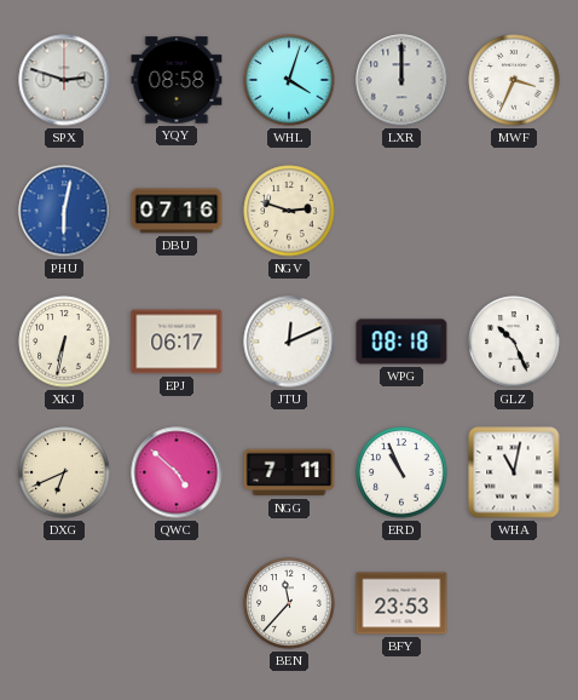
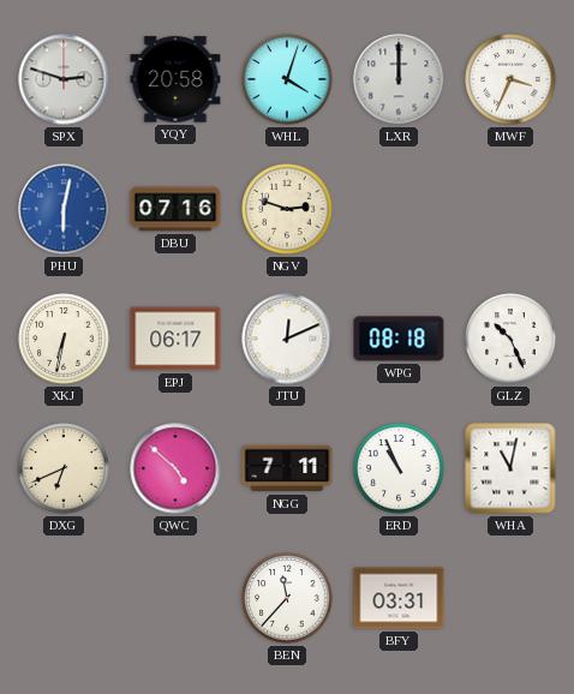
YQY: 08:58 -> 20:58
BFY: 23:53 -> 03:31
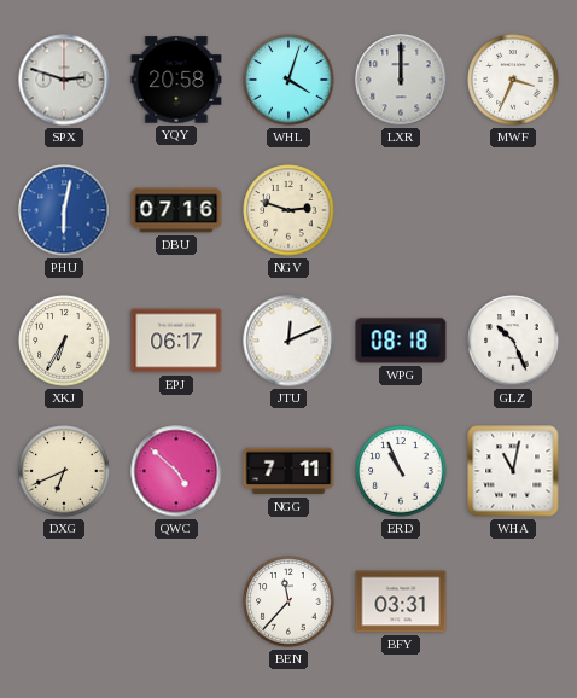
XKJ: 6:32 -> 6:35
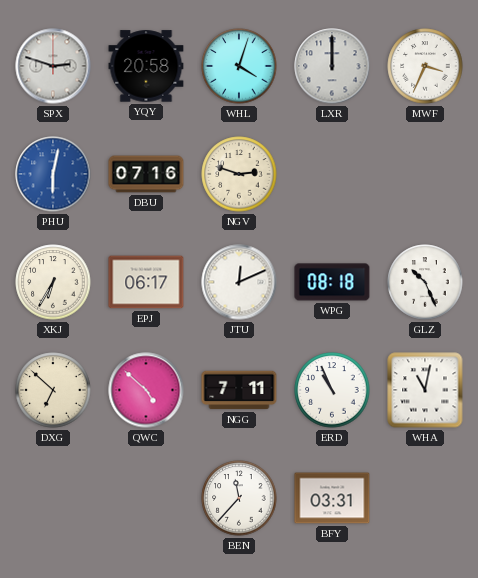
DXG: 6:41 -> 6:52
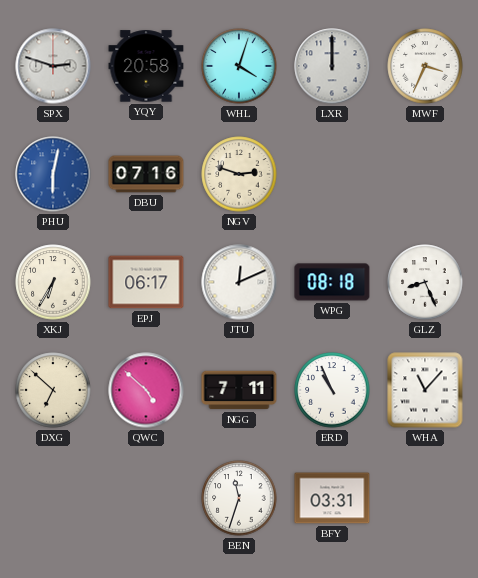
GLZ: 10:26 -> 8:26
WHA: 11:02 -> 11:07
BEN: 11:37 -> 11:33
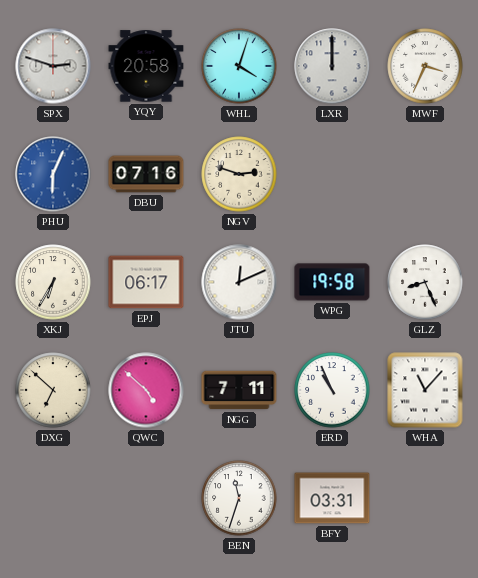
PHU: 6:02 -> 6:04
WPG: 08:18 -> 19:58
